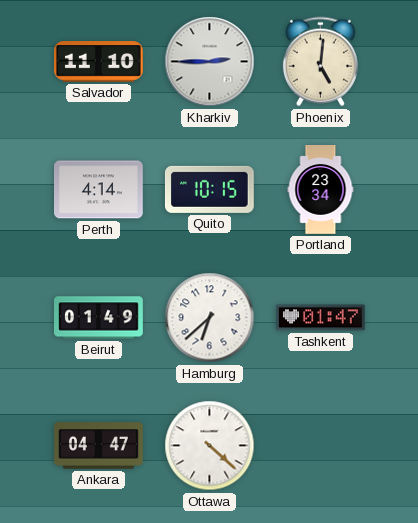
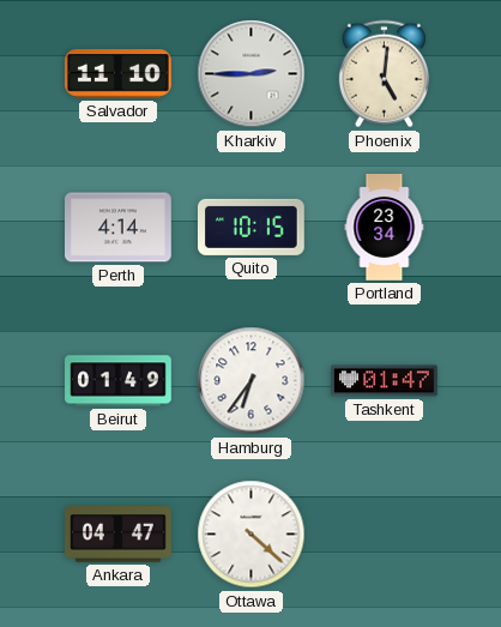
Hamburg: 6:38 -> 6:36
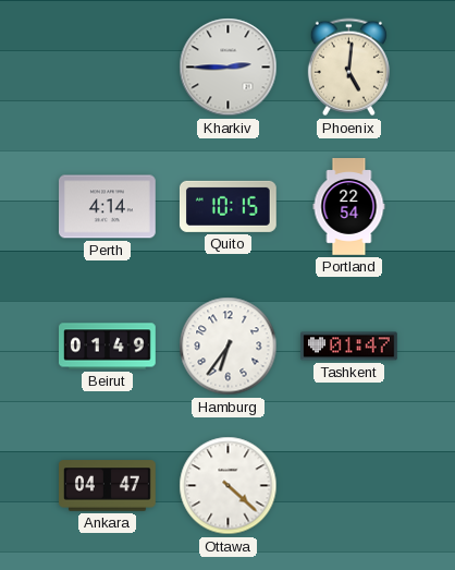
Salvador: 11:10 -> none
Portland: 23:34 -> 22:54
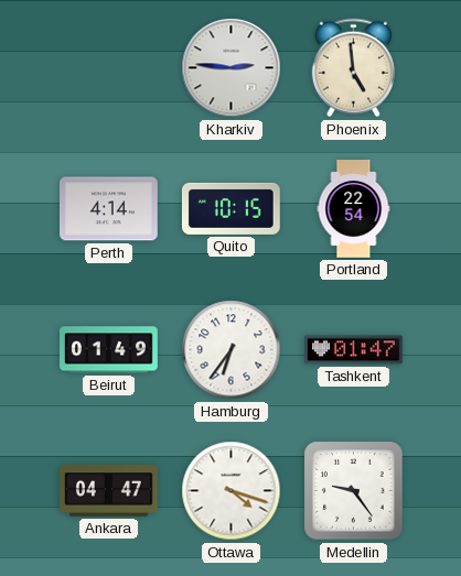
Kharkiv: 2:45 -> 2:46
Phoenix: 5:01 -> 4:59
Ottawa: 4:22 -> 4:18
Medellin: none -> 9:24
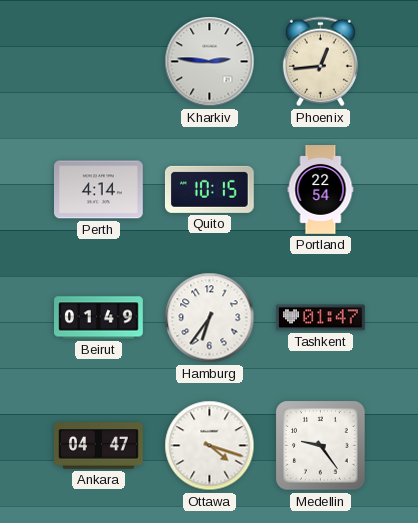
Phoenix: 4:59 -> 12:44
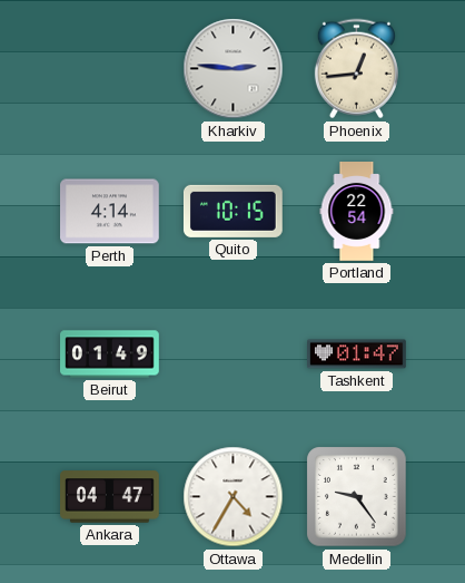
Hamburg: 6:36 -> none
Ottawa: 4:18 -> 4:35
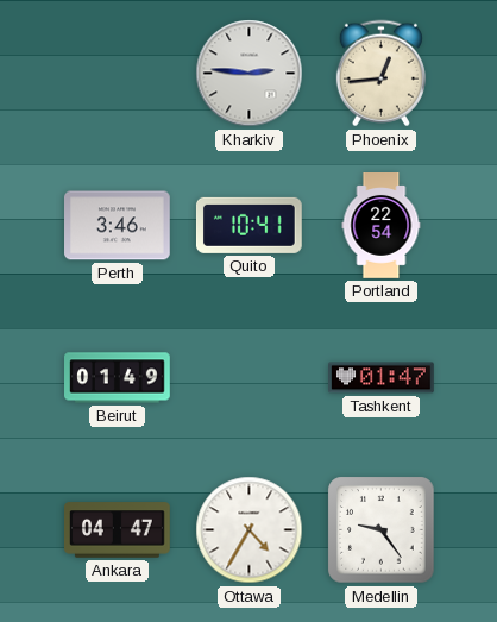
Perth: 4:14 -> 3:46
Quito: 10:15 -> 10:41
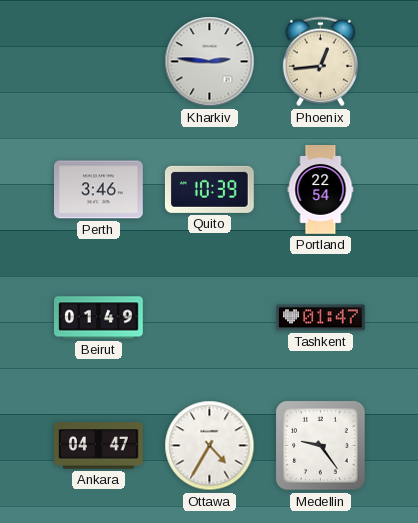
Quito: 10:41 -> 10:39
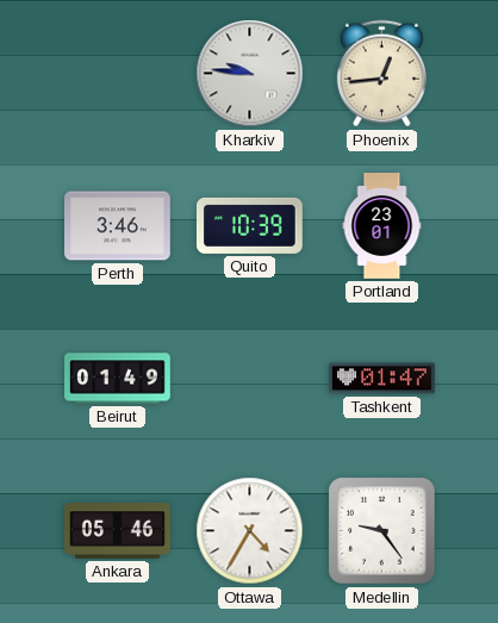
Kharkiv: 2:46 -> 9:46
Portland: 22:54 -> 23:01
Ankara: 04:47 -> 05:46
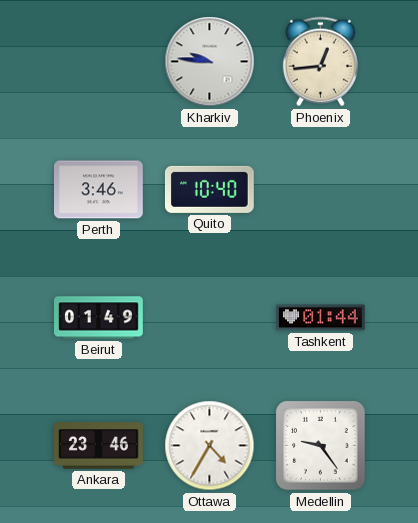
Quito: 10:39 -> 10:40
Portland: 23:01 -> none
Tashkent: 01:47 -> 01:44
Ankara: 05:46 -> 23:46
